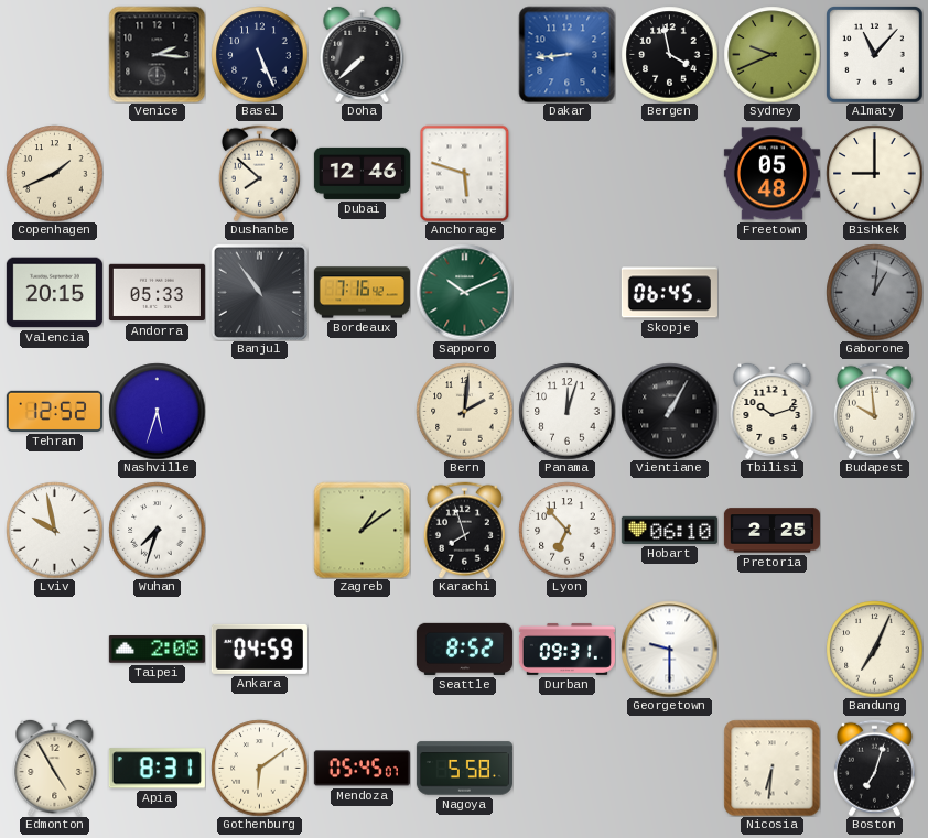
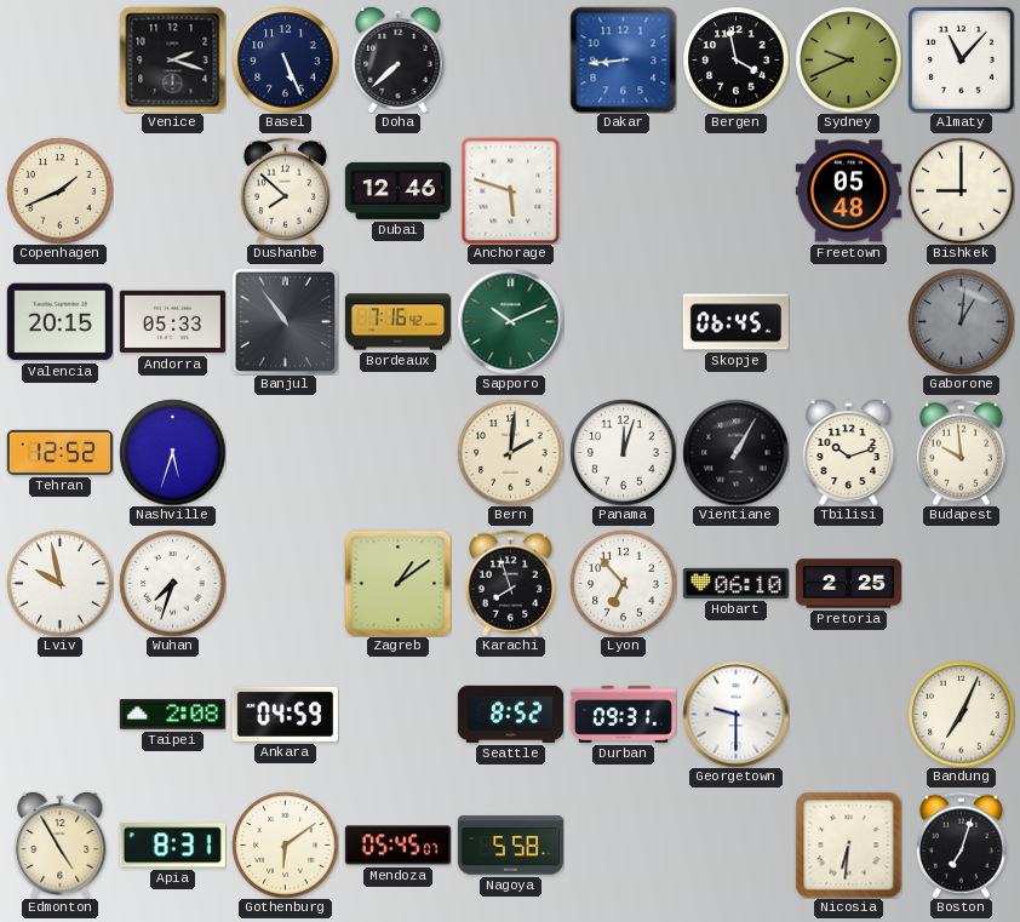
Venice: 2:16 -> 2:18
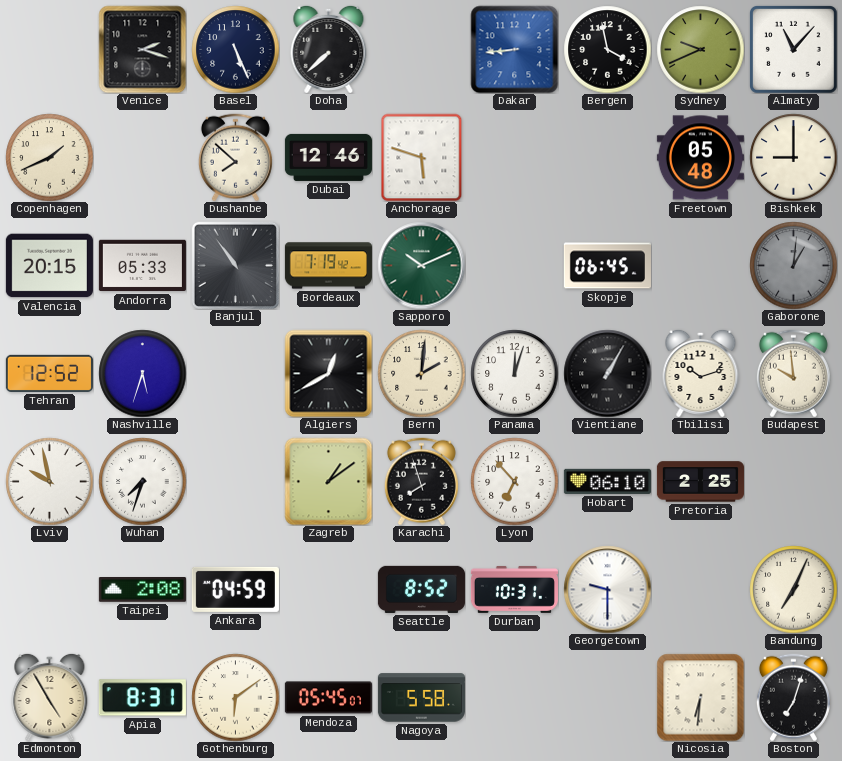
Bordeaux: 7:16 -> 7:19
Algiers: none -> 12:40
Durban: 09:31 -> 10:31
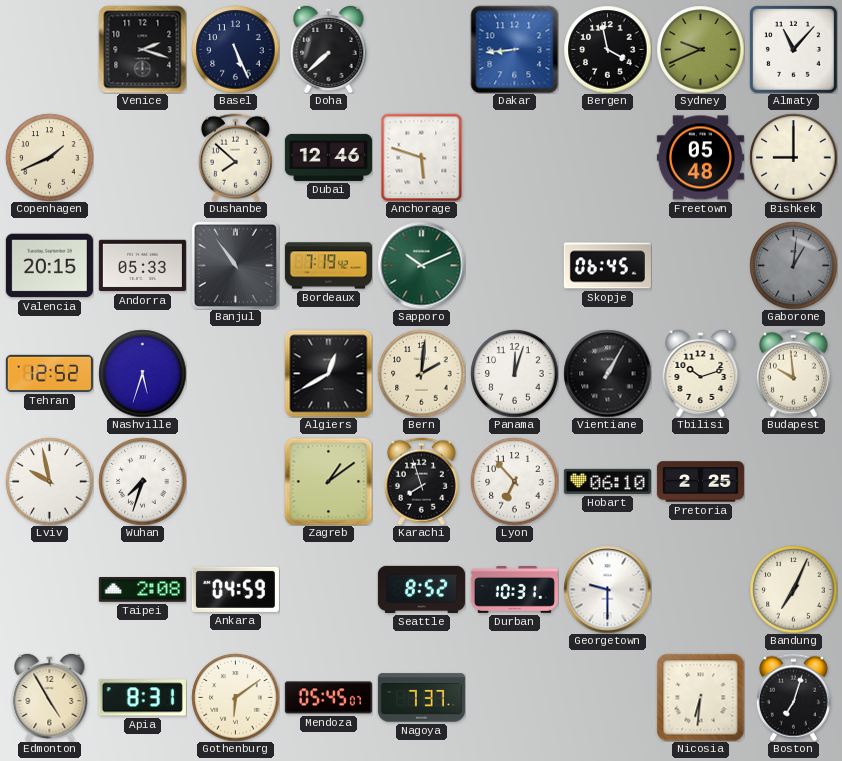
Nagoya: 5:58 -> 7:37
